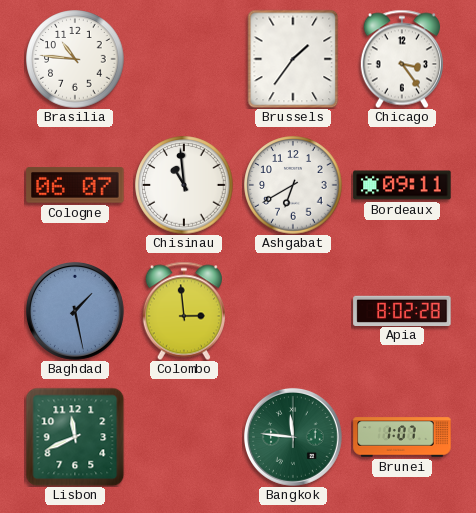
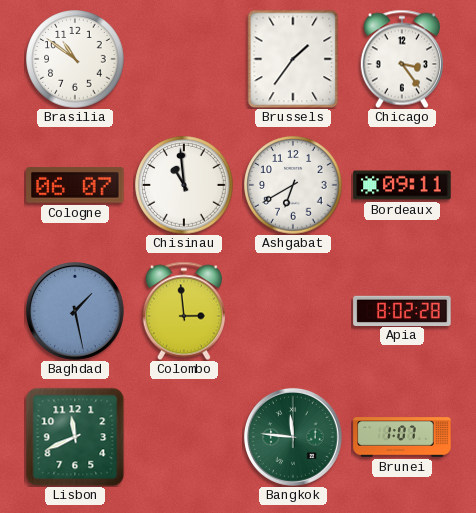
Brasilia: 10:46 -> 10:51
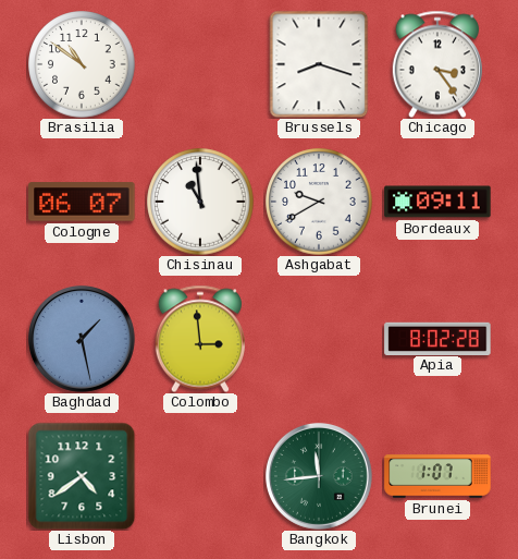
Brussels: 1:36 -> 8:18
Ashgabat: 6:40 -> 9:40
Lisbon: 11:41 -> 4:39
Bangkok: 11:46 -> 11:44
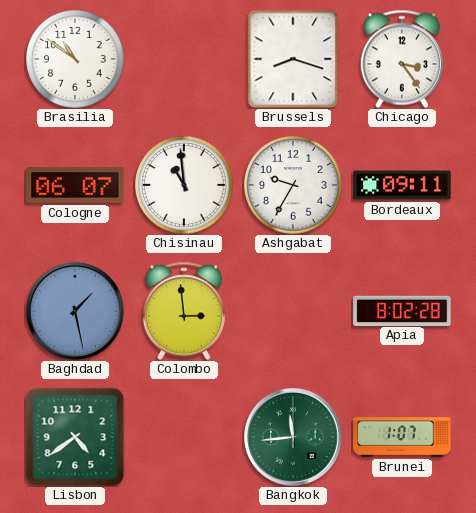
Ashgabat: 9:40 -> 9:35
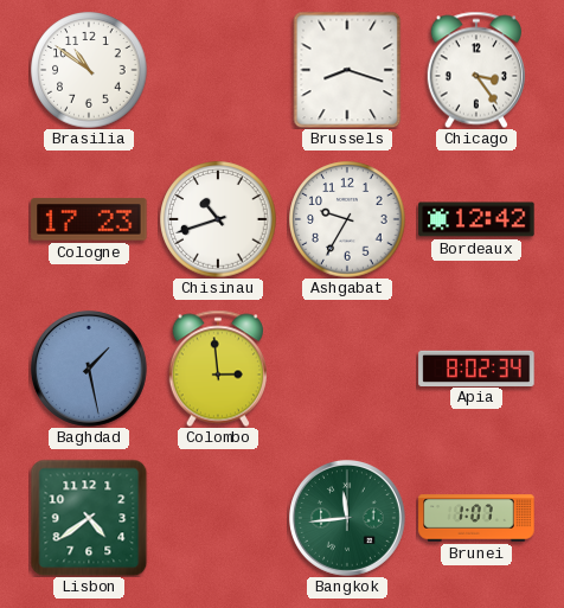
Cologne: 06:07 -> 17:23
Chisinau: 10:59 -> 10:42
Bordeaux: 09:11 -> 12:42
Apia: 8:02:28 -> 8:02:34
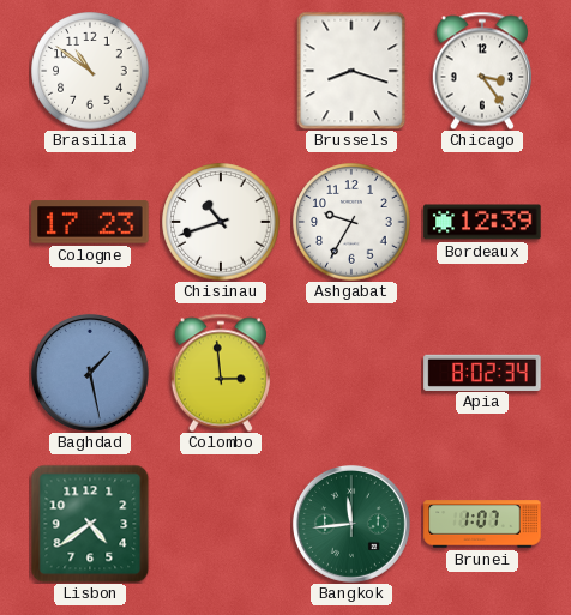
Bordeaux: 12:42 -> 12:39
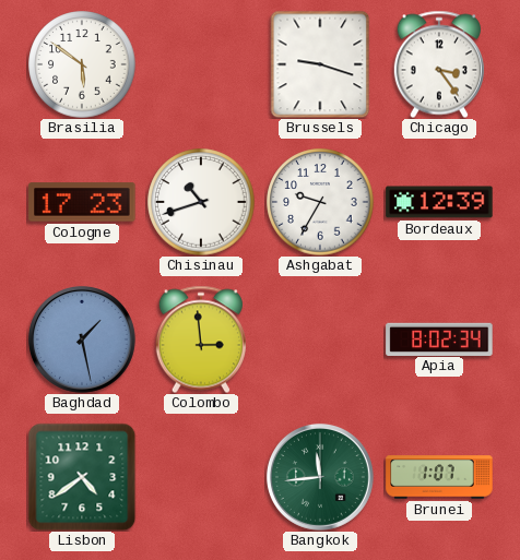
Brasilia: 10:51 -> 5:51
Brussels: 8:18 -> 9:18
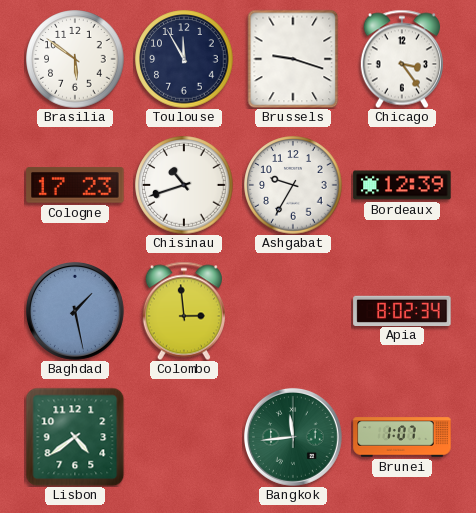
Toulouse: none -> 11:55
